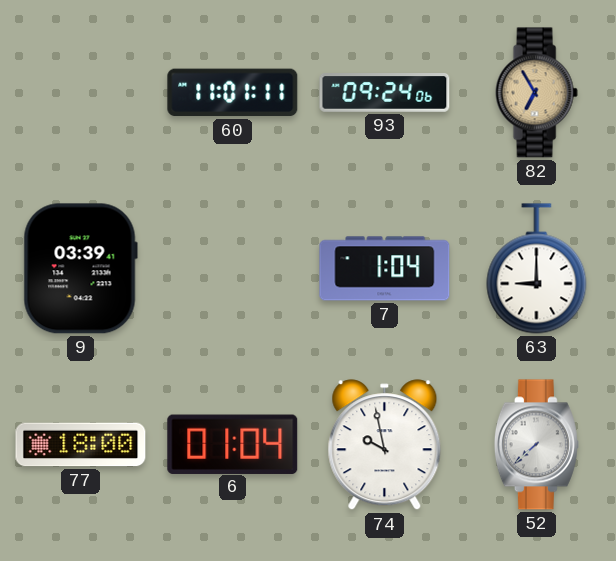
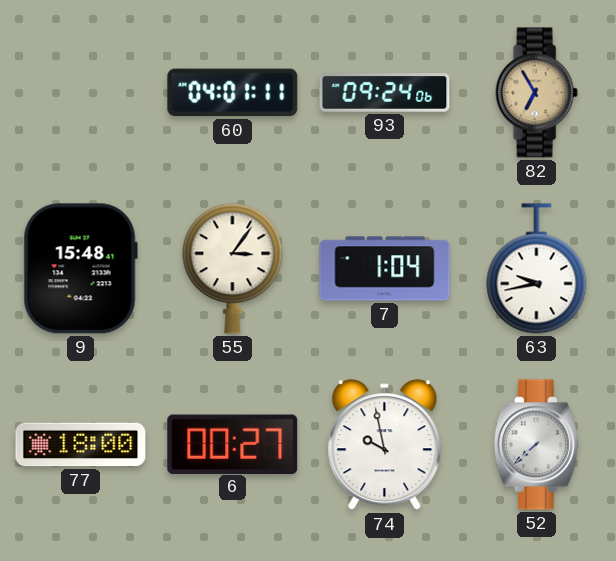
60: 11:01 -> 04:01
9: 03:39 -> 15:48
55: none -> 3:06
63: 9:00 -> 9:43
6: 01:04 -> 00:27
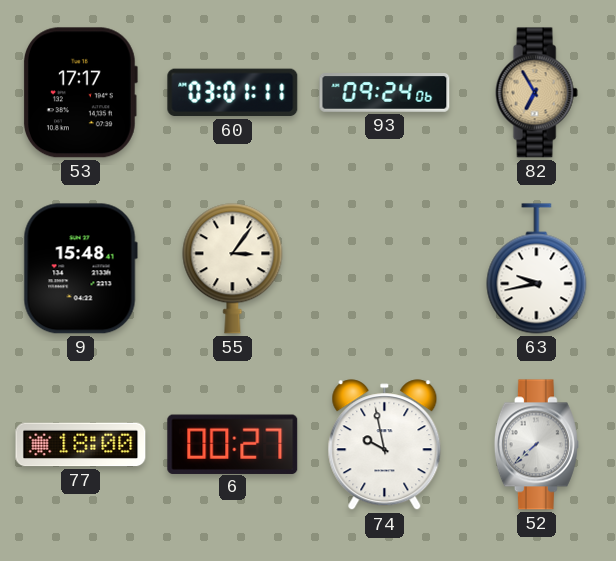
53: none -> 17:17
60: 04:01 -> 03:01
7: 1:04 -> none
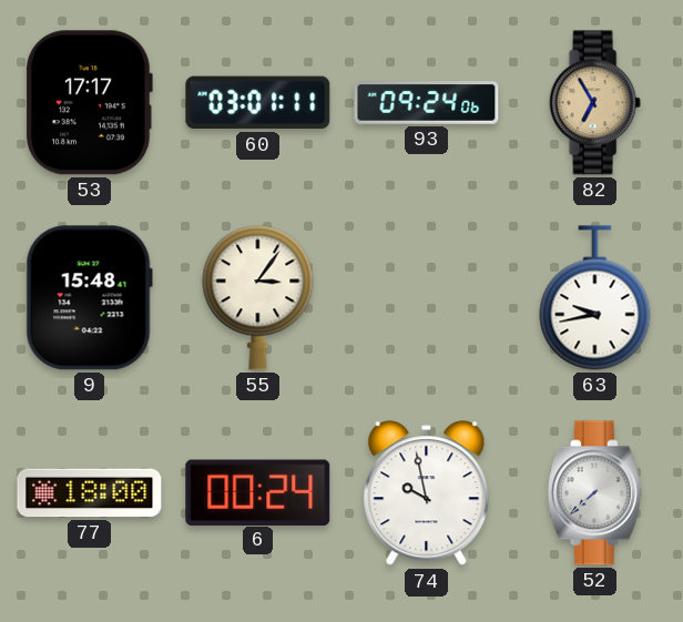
6: 00:27 -> 00:24
